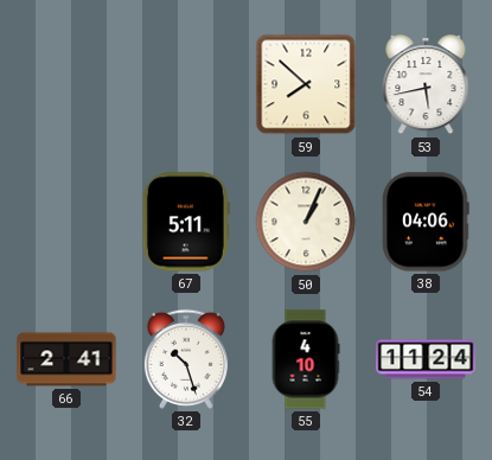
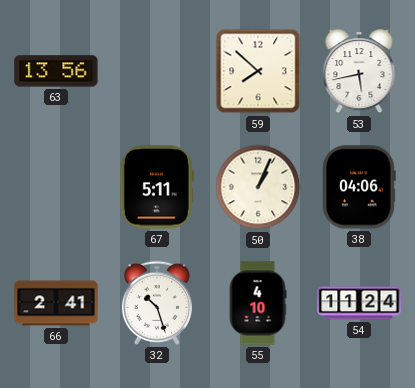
63: none -> 13:56
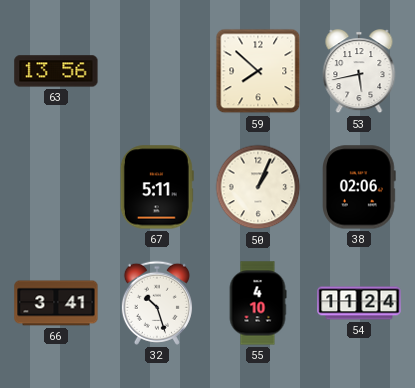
38: 04:06 -> 02:06
66: 2:41 -> 3:41
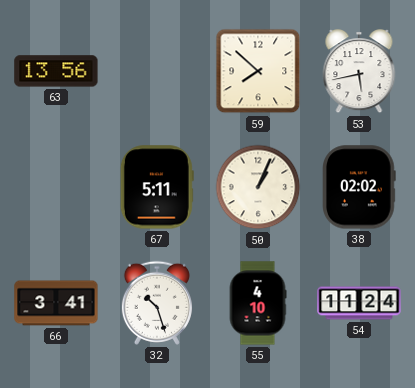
38: 02:06 -> 02:02
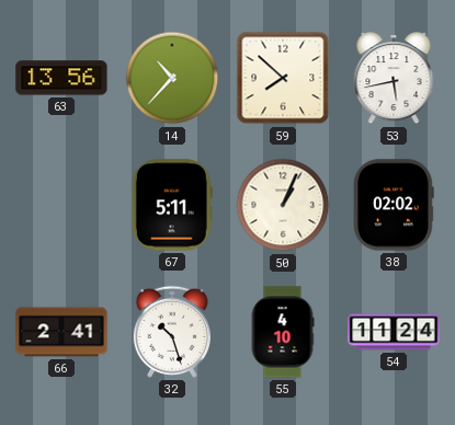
14: none -> 10:37
66: 3:41 -> 2:41
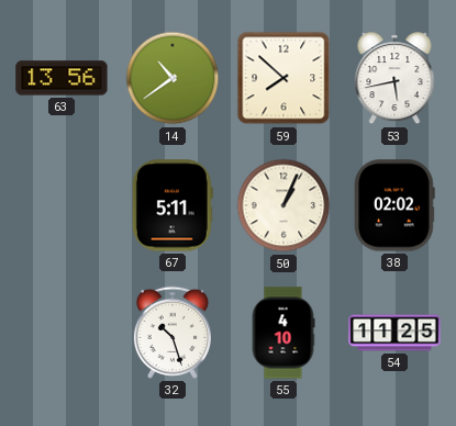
14: 10:37 -> 10:39
66: 2:41 -> none
54: 11:24 -> 11:25
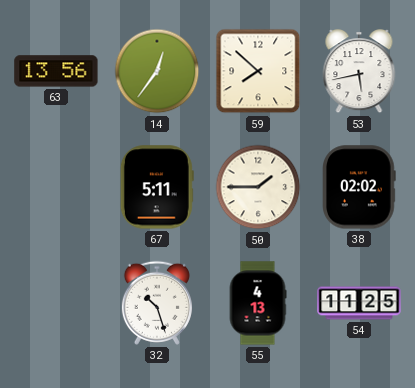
14: 10:39 -> 12:36
50: 1:04 -> 1:45
55: 4:10 -> 4:13
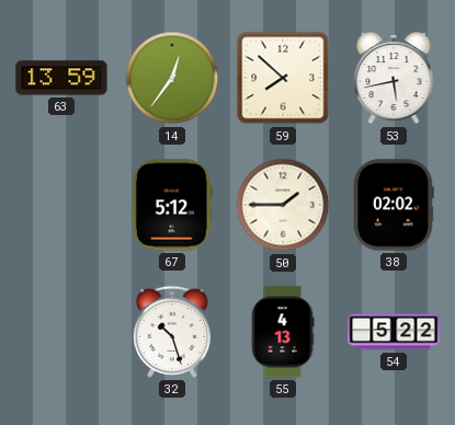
63: 13:56 -> 13:59
67: 5:11 -> 5:12
54: 11:25 -> 5:22
